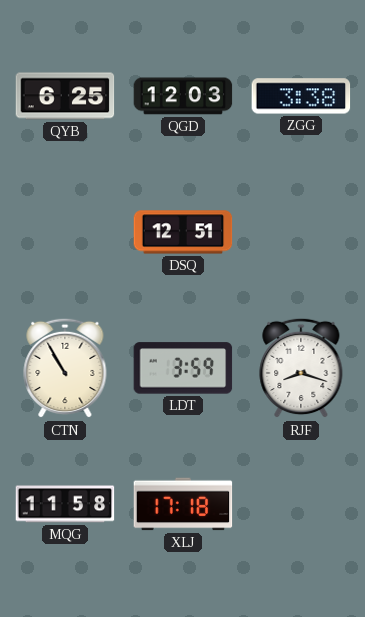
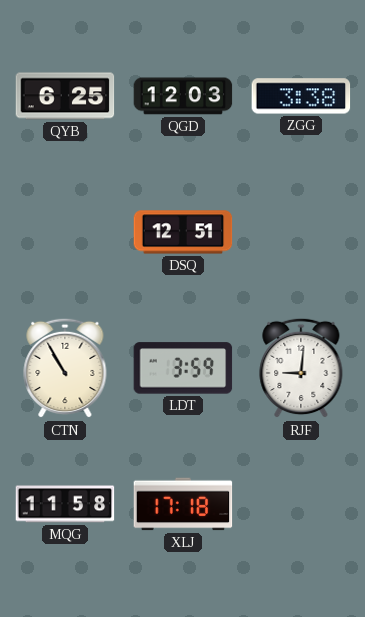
RJF: 8:18 -> 9:01
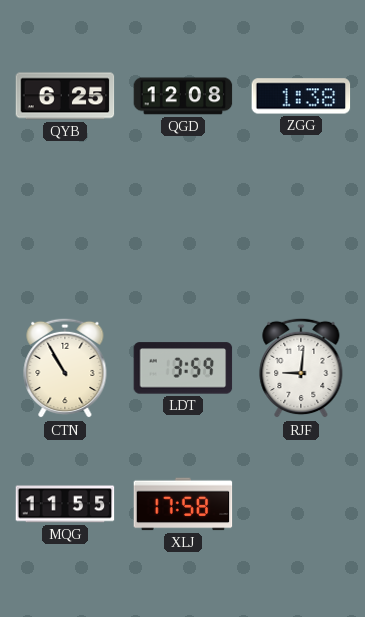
QGD: 12:03 -> 12:08
ZGG: 3:38 -> 1:38
DSQ: 12:51 -> none
MQG: 11:58 -> 11:55
XLJ: 17:18 -> 17:58
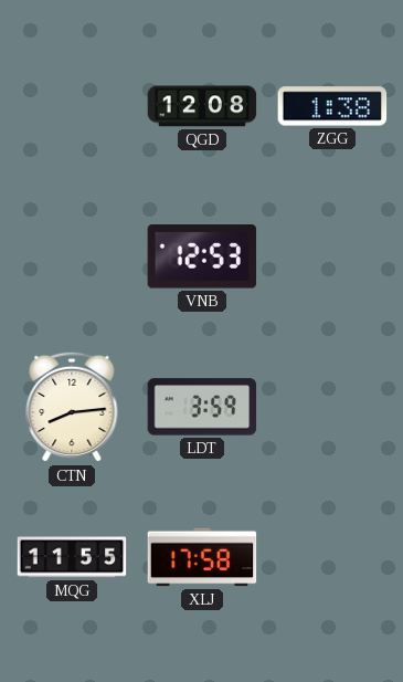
QYB: 6:25 -> none
VNB: none -> 12:53
CTN: 10:55 -> 8:14
RJF: 9:01 -> none
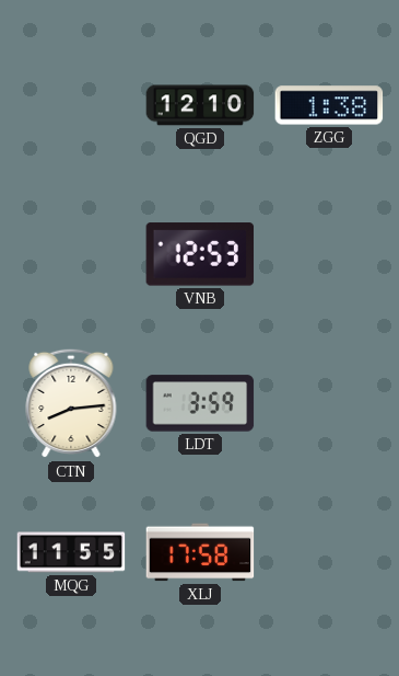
QGD: 12:08 -> 12:10
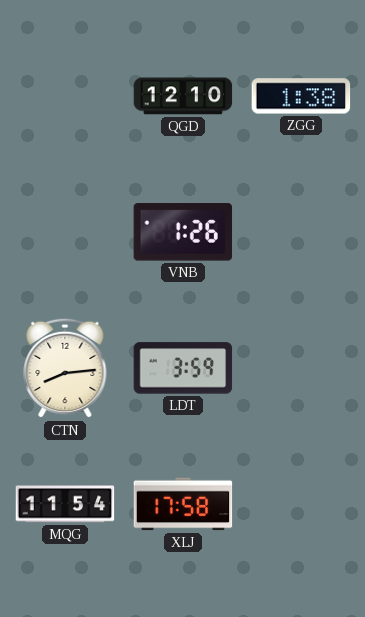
VNB: 12:53 -> 1:26
MQG: 11:55 -> 11:54
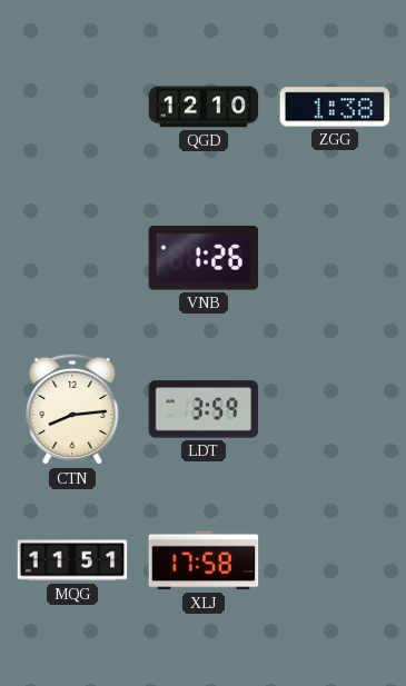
MQG: 11:54 -> 11:51
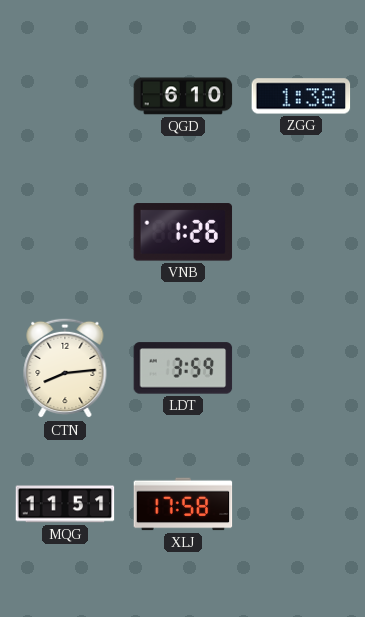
QGD: 12:10 -> 6:10
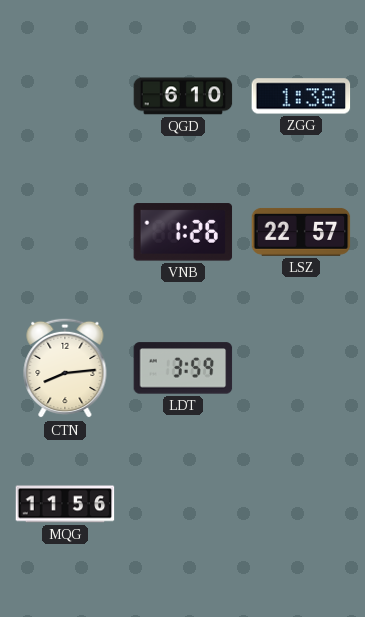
LSZ: none -> 22:57
MQG: 11:51 -> 11:56
XLJ: 17:58 -> none
